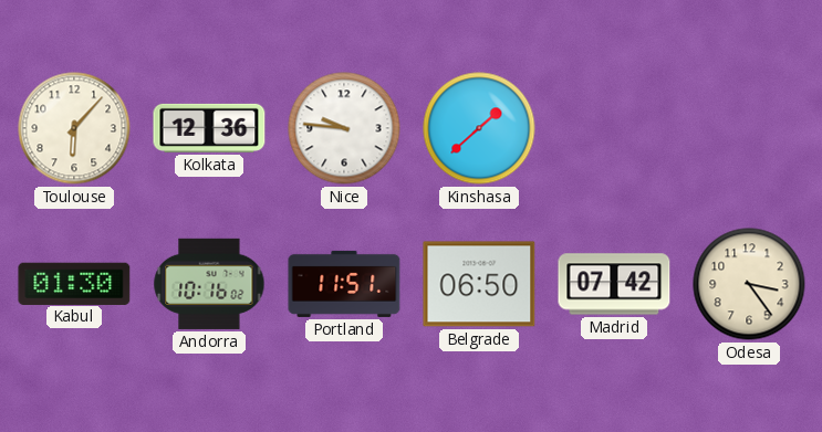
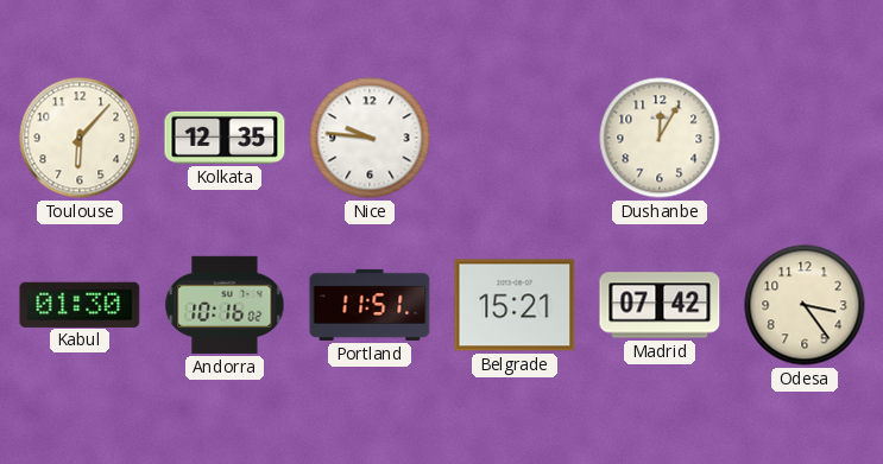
Kolkata: 12:36 -> 12:35
Kinshasa: 1:38 -> none
Dushanbe: none -> 12:05
Belgrade: 06:50 -> 15:21
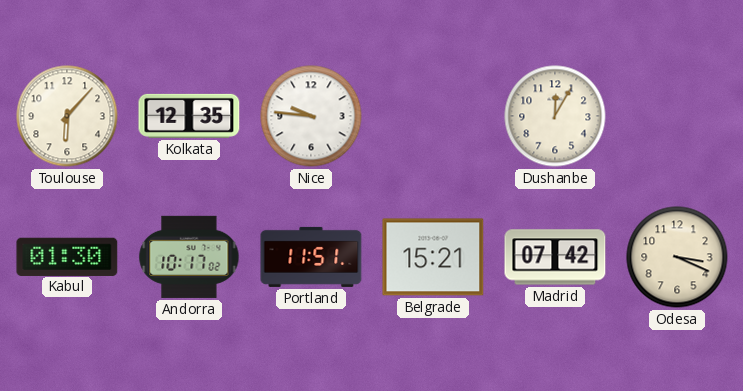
Andorra: 10:16 -> 10:17
Odesa: 3:24 -> 3:19
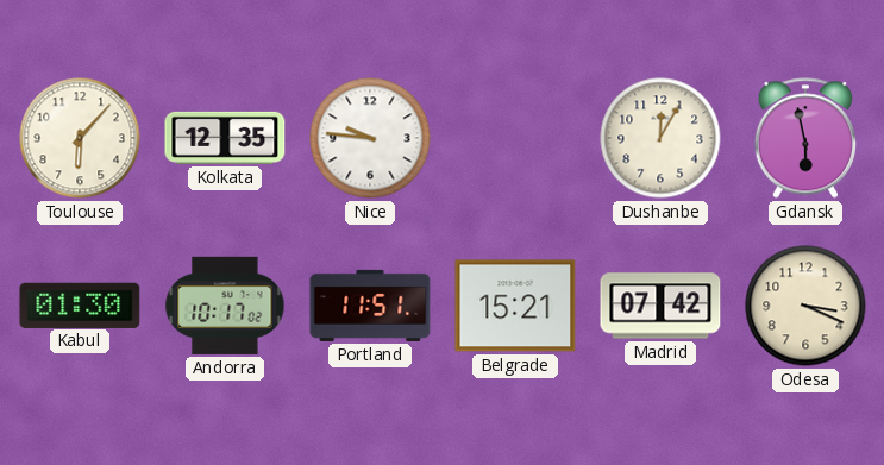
Gdansk: none -> 5:58
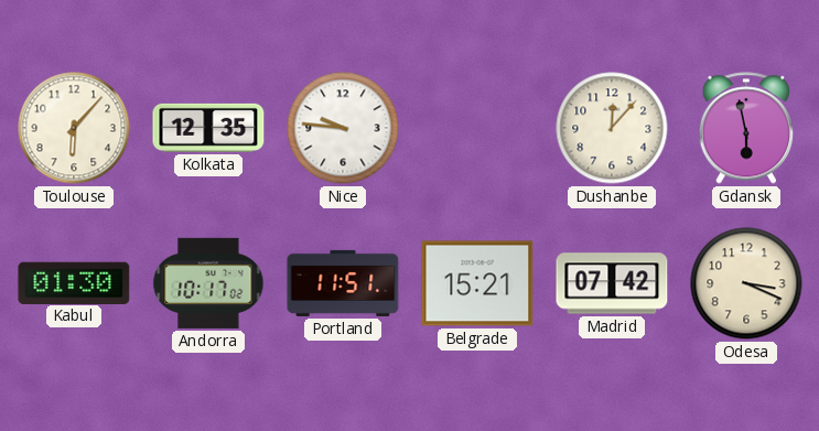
Dushanbe: 12:05 -> 12:07
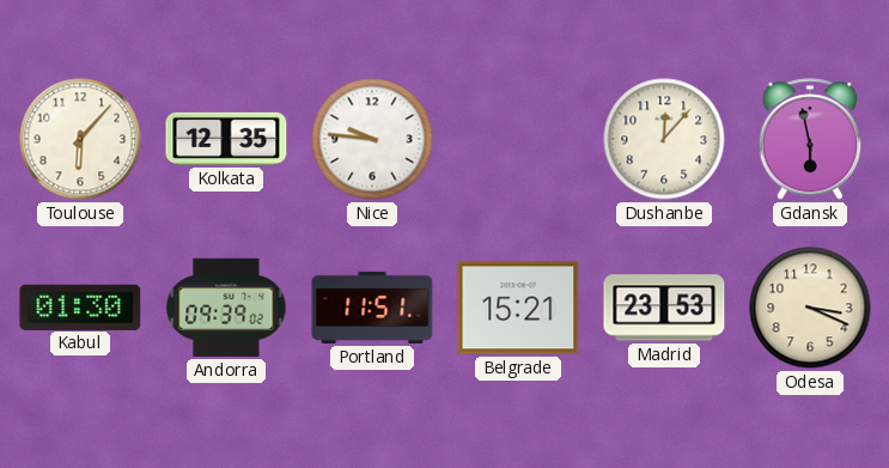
Andorra: 10:17 -> 09:39
Madrid: 07:42 -> 23:53
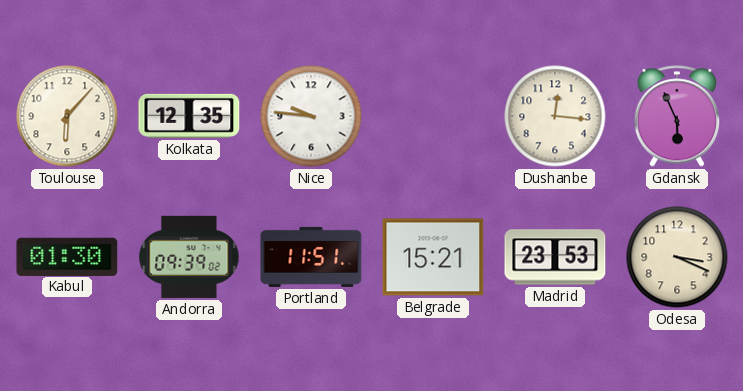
Dushanbe: 12:07 -> 12:16
Gdansk: 5:58 -> 5:56
